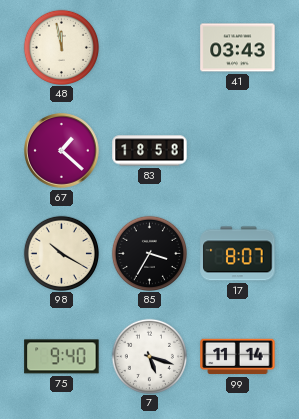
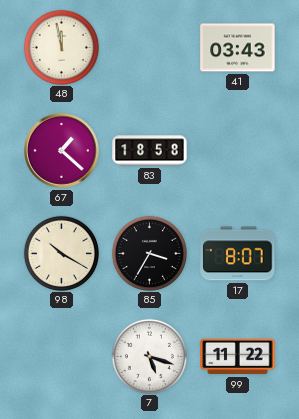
75: 9:40 -> none
99: 11:14 -> 11:22
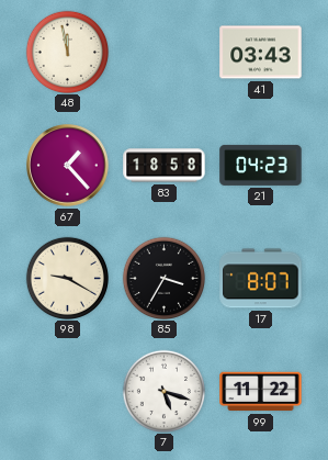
67: 1:22 -> 1:23
21: none -> 04:23
98: 10:20 -> 9:20
